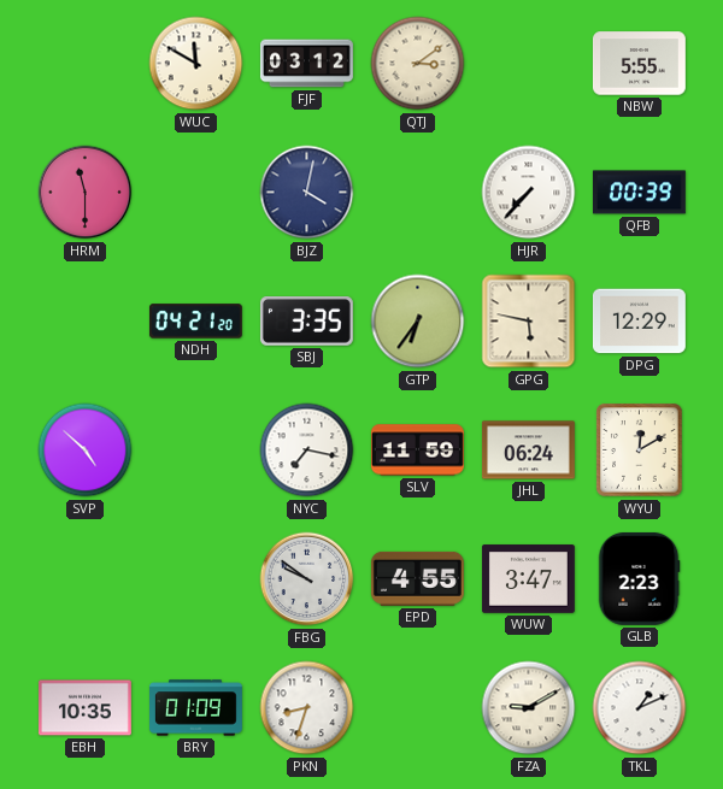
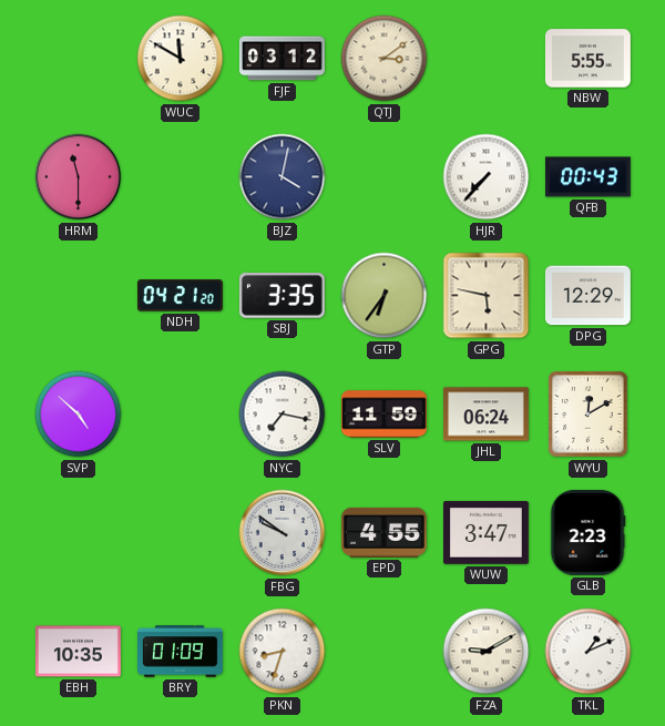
QFB: 00:39 -> 00:43
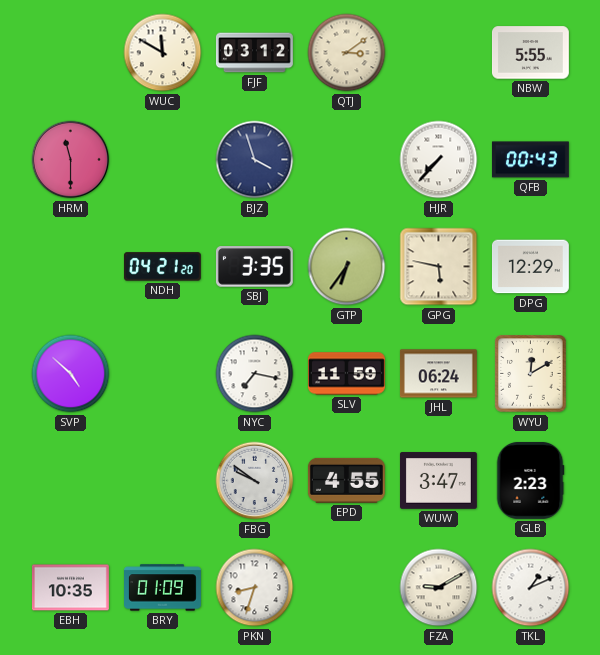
BJZ: 4:02 -> 3:57
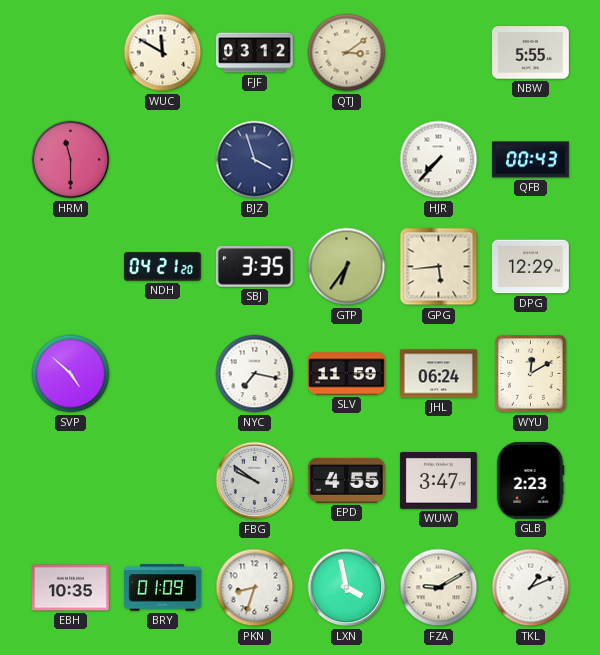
GPG: 5:47 -> 5:44
LXN: none -> 3:58
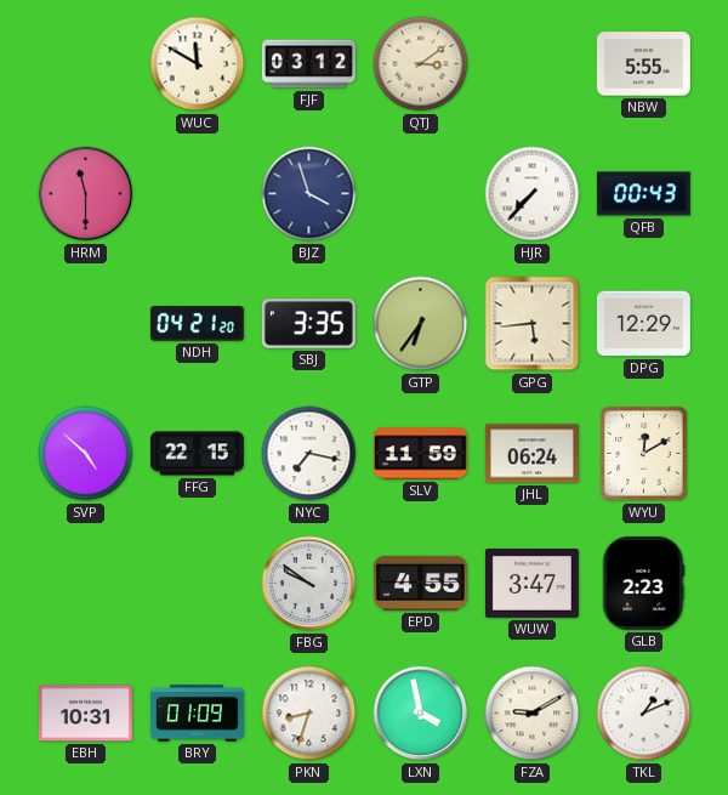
FFG: none -> 22:15
EBH: 10:35 -> 10:31
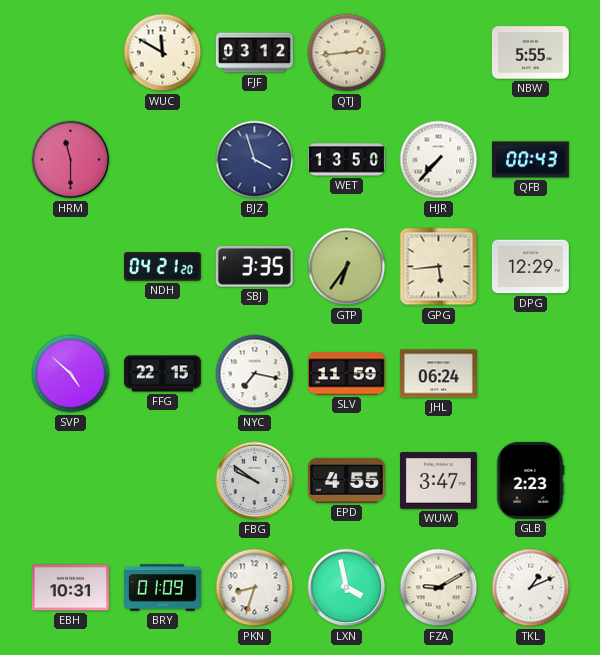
QTJ: 3:09 -> 2:44
WET: none -> 13:50
WYU: 12:10 -> none
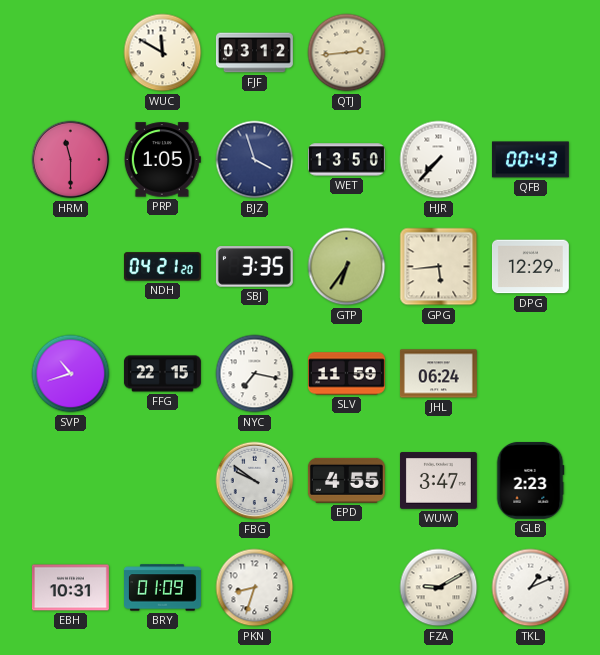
NBW: 5:55 -> none
PRP: none -> 1:05
SVP: 4:52 -> 10:42
LXN: 3:58 -> none
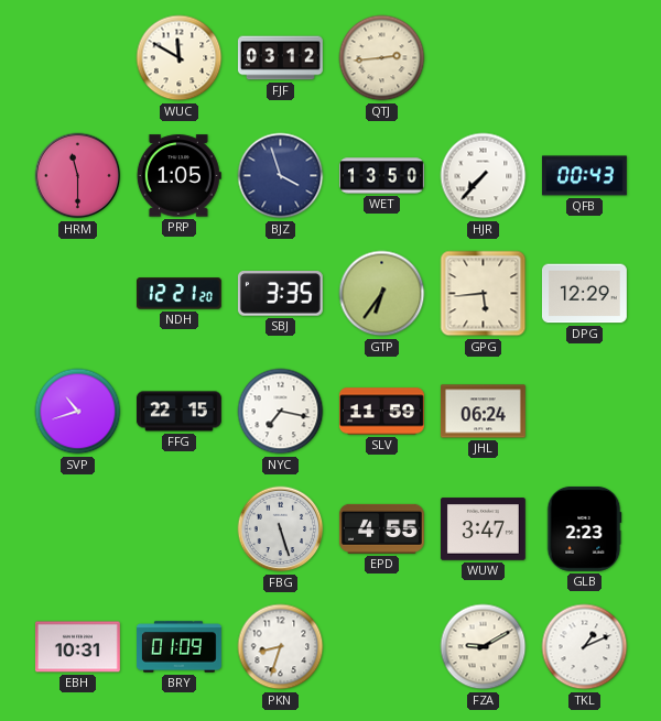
NDH: 04:21 -> 12:21
FBG: 9:51 -> 5:27
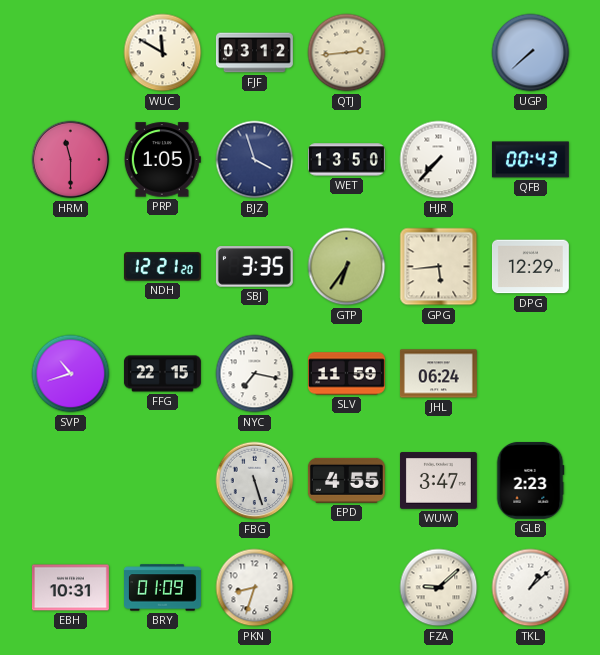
UGP: none -> 7:38
FZA: 9:10 -> 9:08
TKL: 1:11 -> 1:08
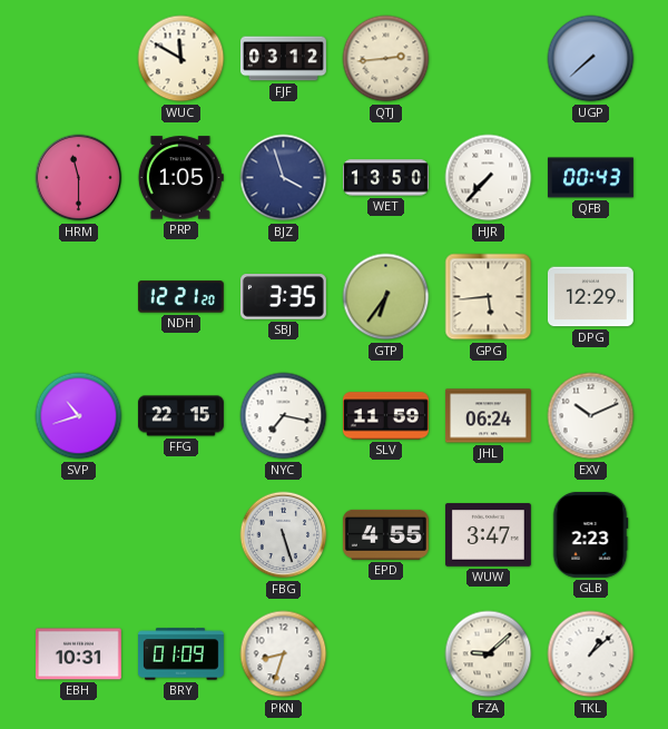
EXV: none -> 10:11
